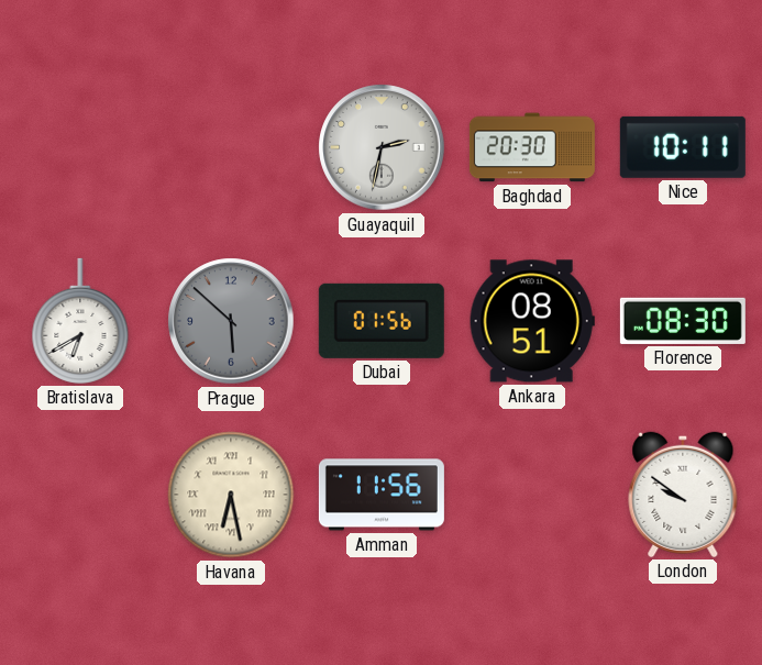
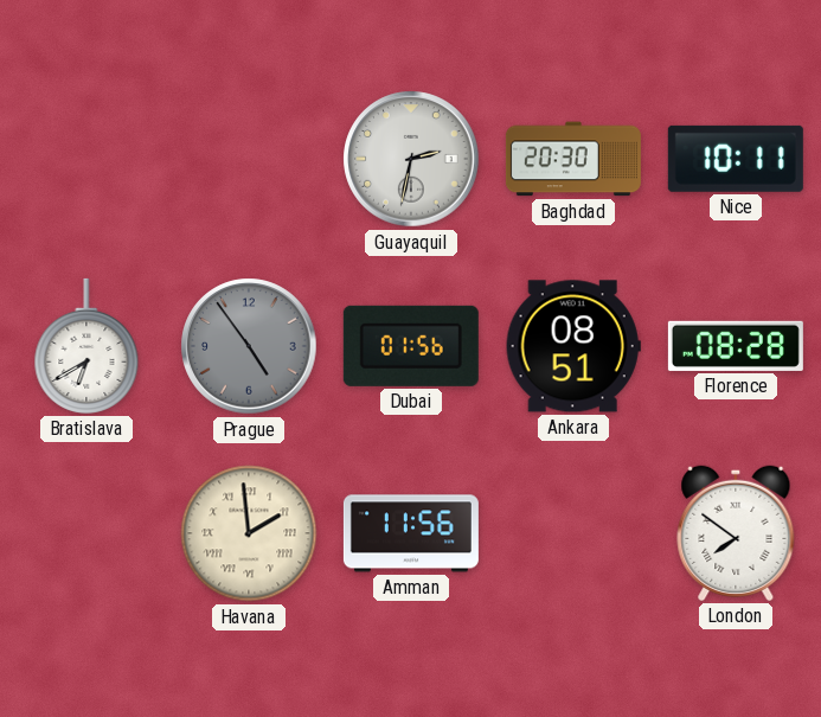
Prague: 5:52 -> 4:54
Florence: 08:30 -> 08:28
Havana: 6:28 -> 1:59
London: 9:51 -> 7:51
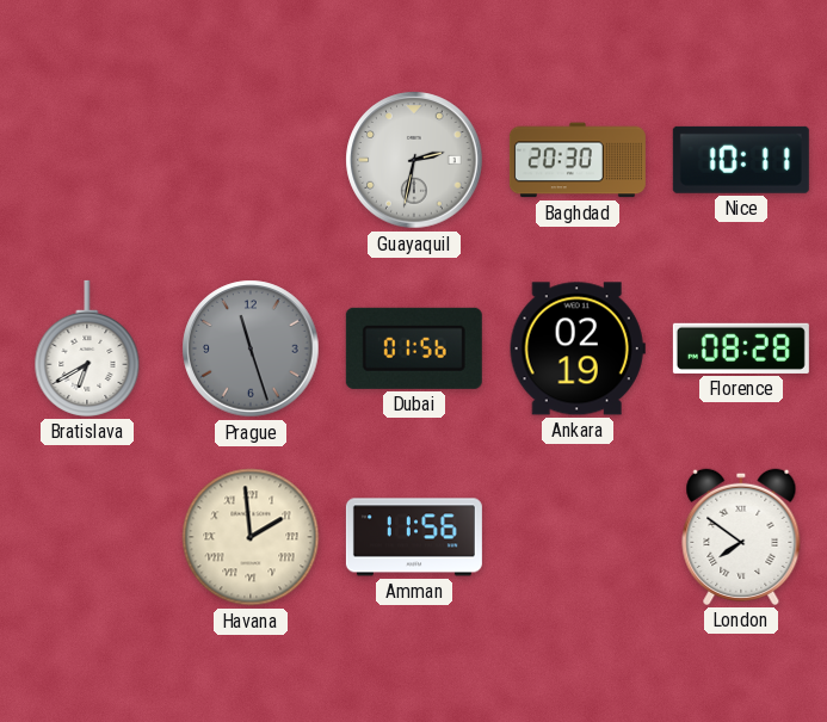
Prague: 4:54 -> 11:27
Ankara: 08:51 -> 02:19
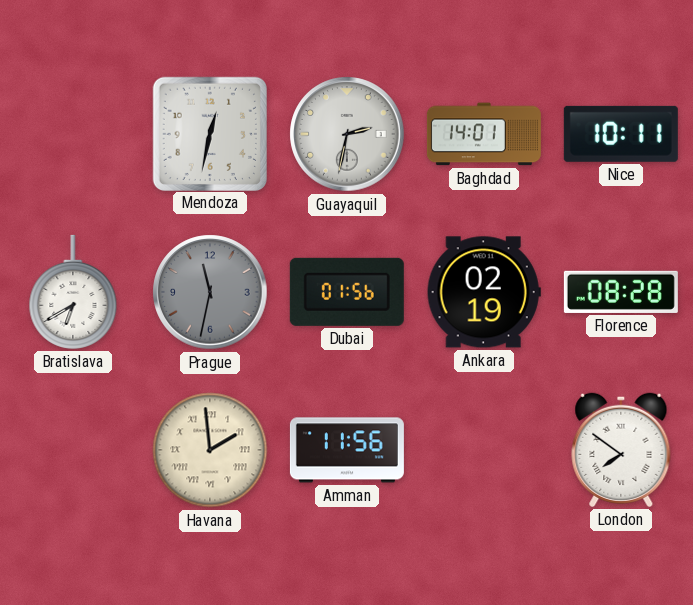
Mendoza: none -> 12:32
Baghdad: 20:30 -> 14:01
Prague: 11:27 -> 11:32
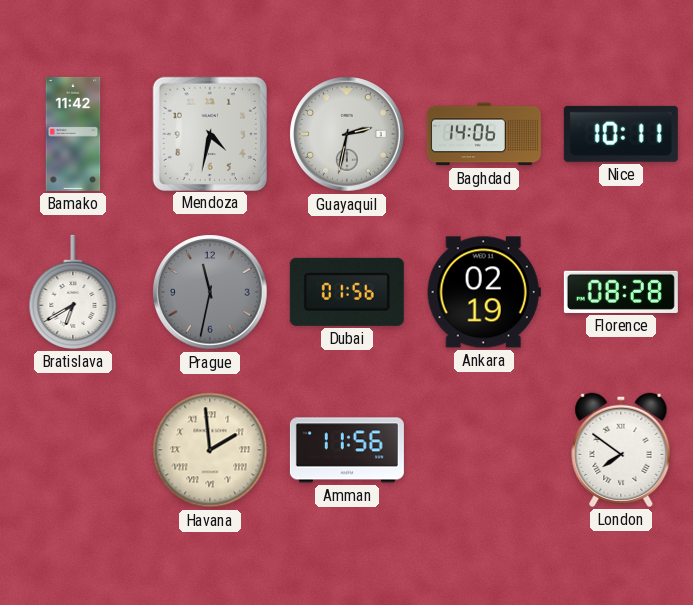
Bamako: none -> 11:42
Mendoza: 12:32 -> 4:32
Baghdad: 14:01 -> 14:06
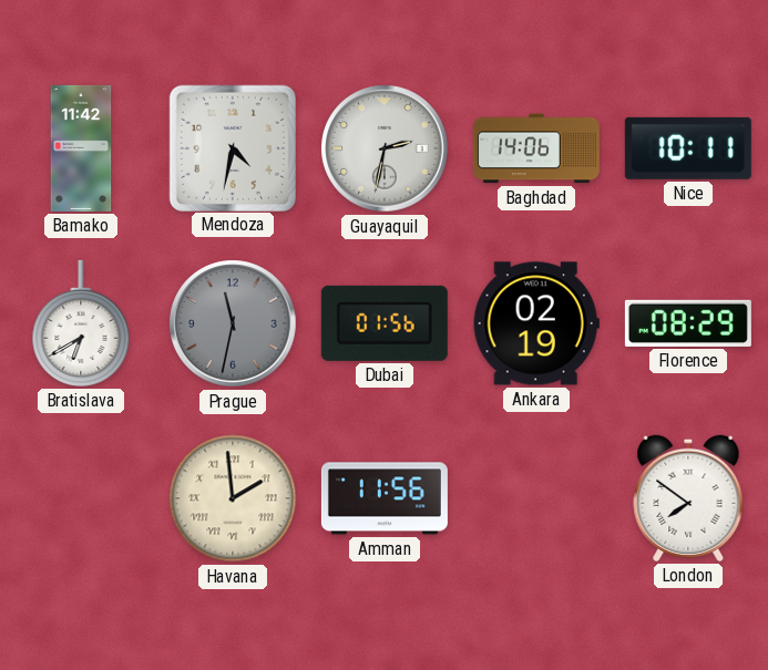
Florence: 08:28 -> 08:29
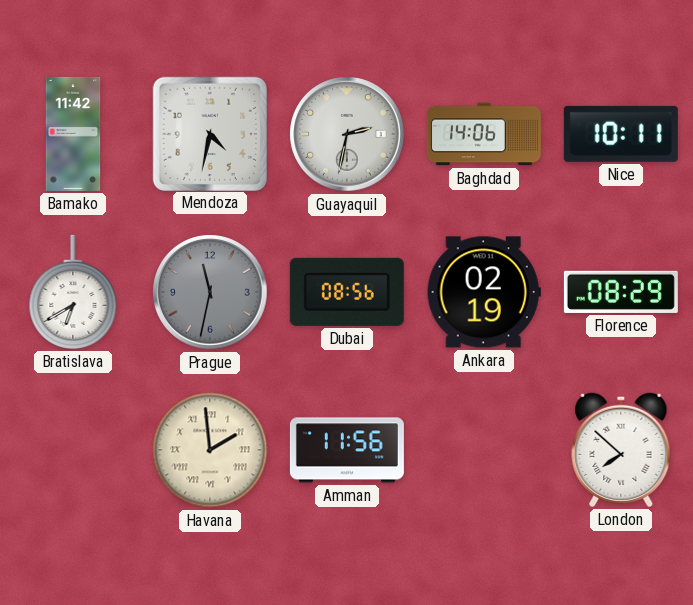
Dubai: 01:56 -> 08:56
London: 7:51 -> 7:52
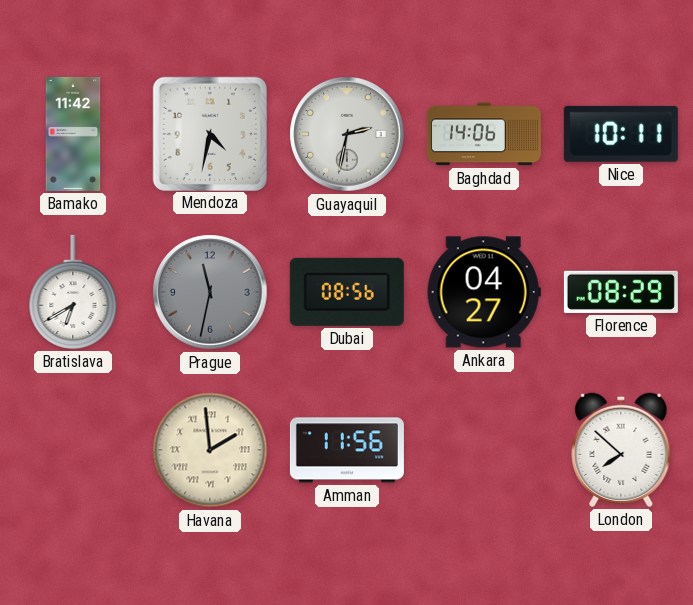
Ankara: 02:19 -> 04:27
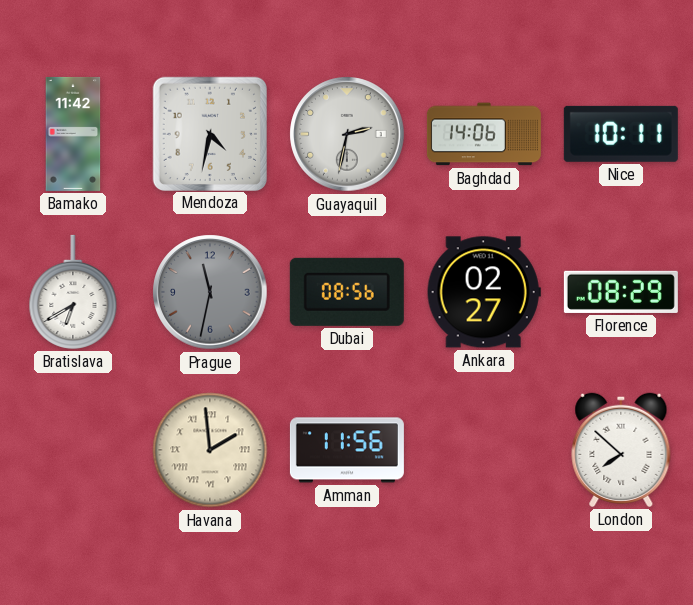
Ankara: 04:27 -> 02:27
